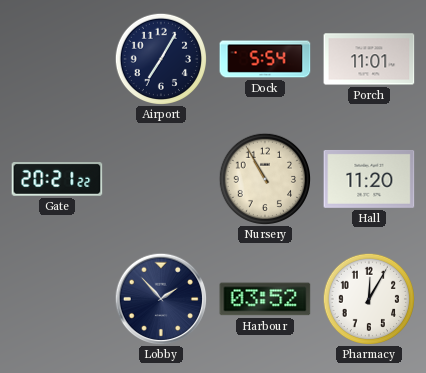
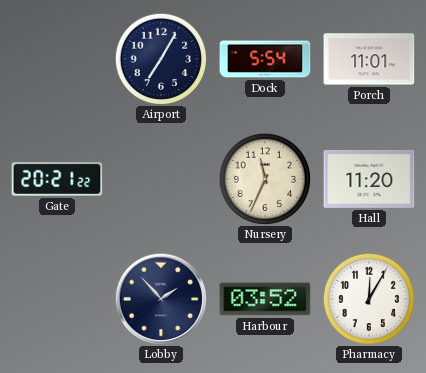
Nursery: 10:55 -> 11:34
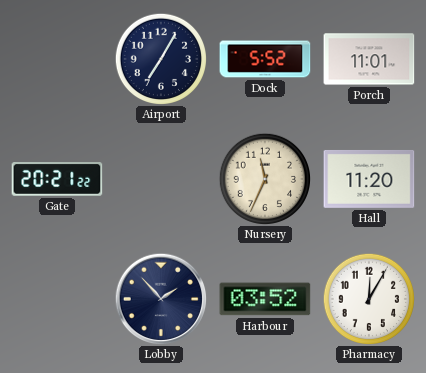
Dock: 5:54 -> 5:52
